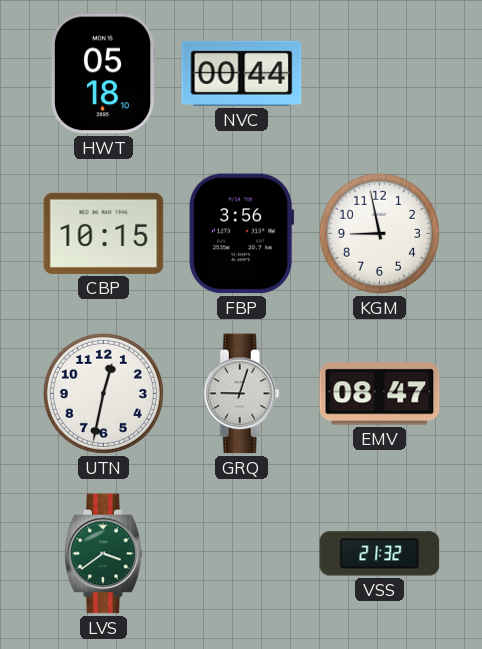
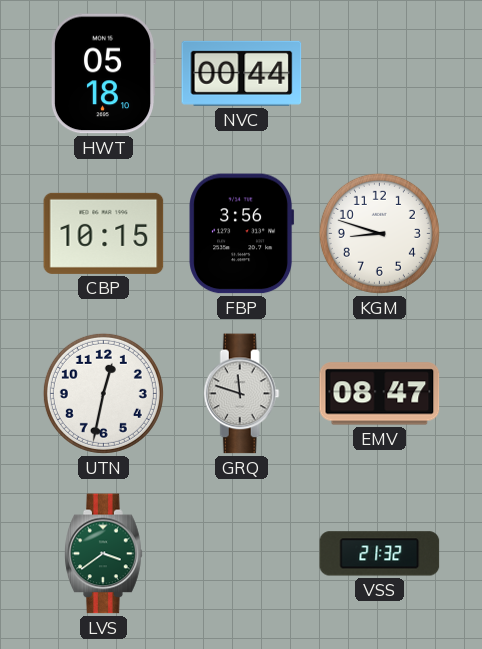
KGM: 8:58 -> 8:48
GRQ: 9:03 -> 11:48
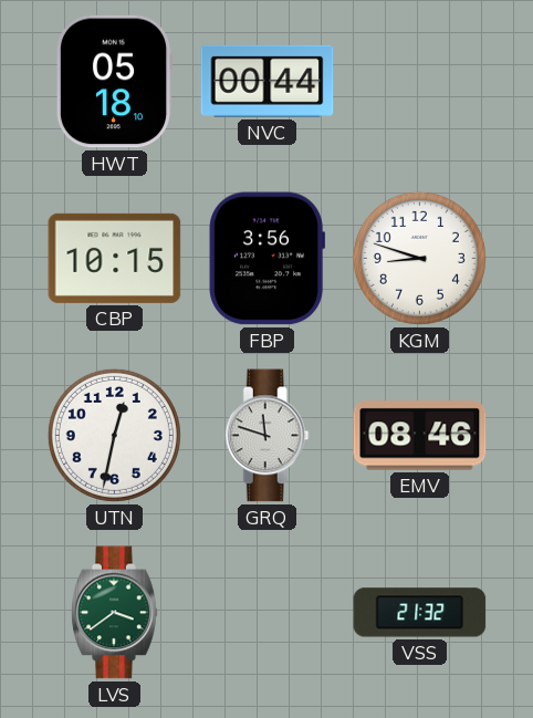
EMV: 08:47 -> 08:46
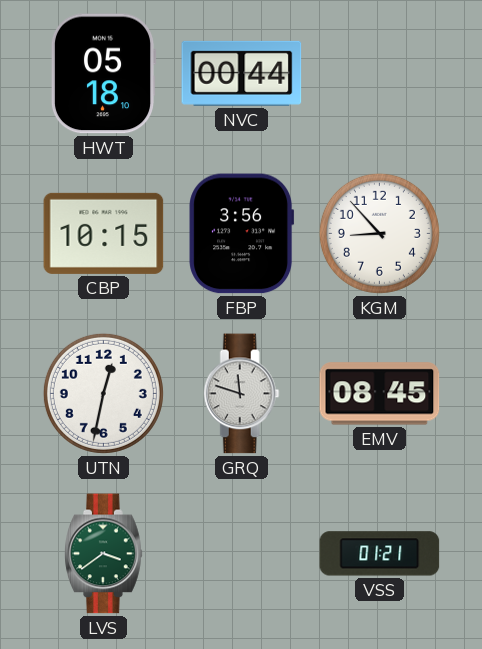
KGM: 8:48 -> 8:53
EMV: 08:46 -> 08:45
VSS: 21:32 -> 01:21
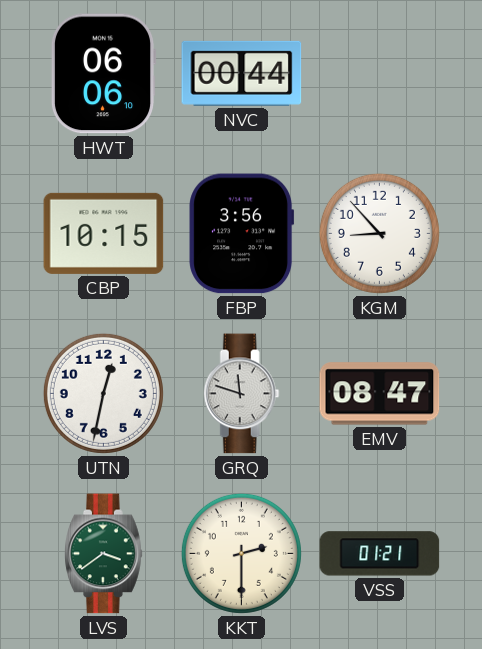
HWT: 05:18 -> 06:06
EMV: 08:45 -> 08:47
KKT: none -> 2:30
